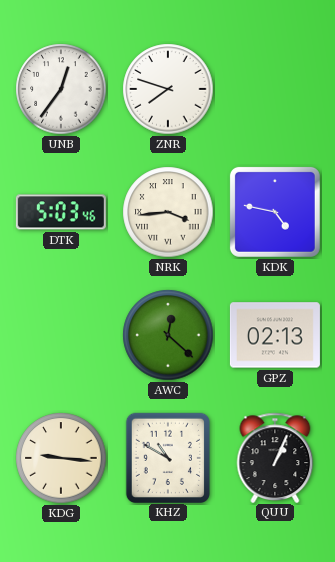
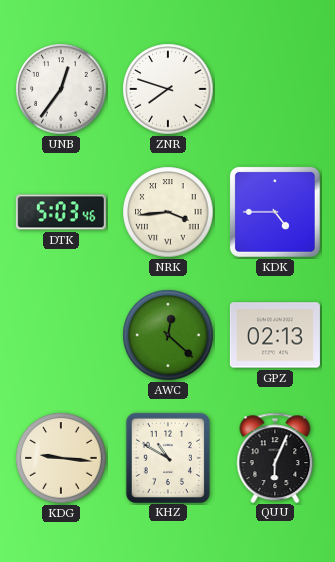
KDK: 4:47 -> 4:45
QUU: 1:04 -> 6:04
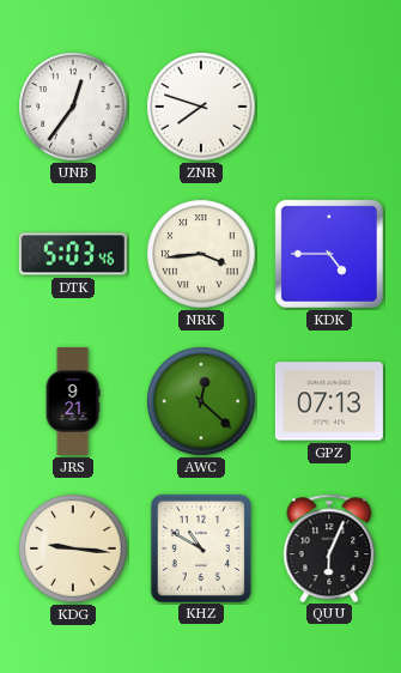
JRS: none -> 9:21
GPZ: 02:13 -> 07:13
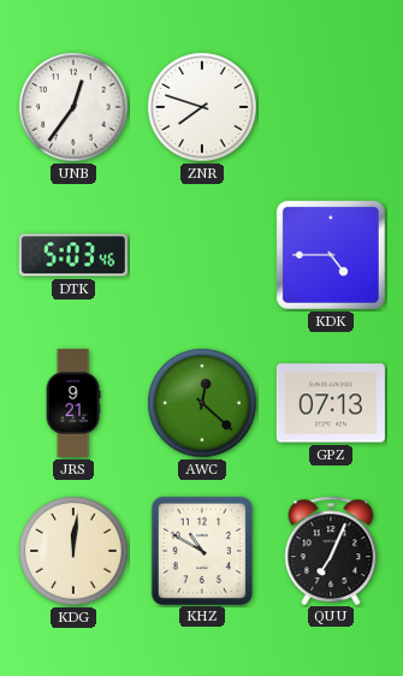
NRK: 3:44 -> none
KDG: 9:16 -> 12:01
QUU: 6:04 -> 7:04
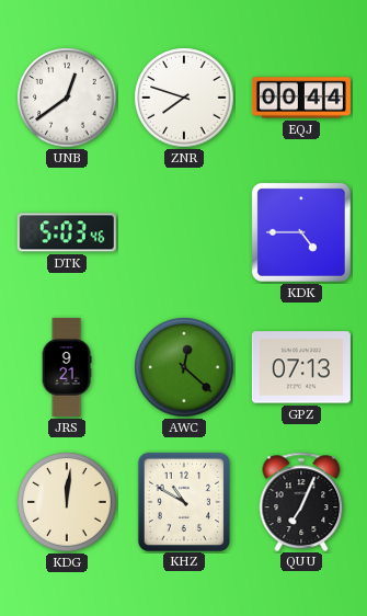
UNB: 12:36 -> 12:39
EQJ: none -> 00:44
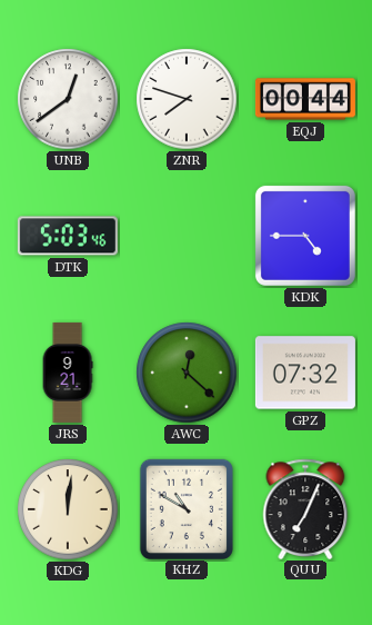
GPZ: 07:13 -> 07:32
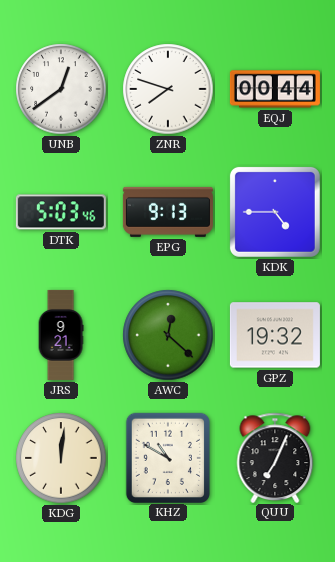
EPG: none -> 9:13
GPZ: 07:32 -> 19:32
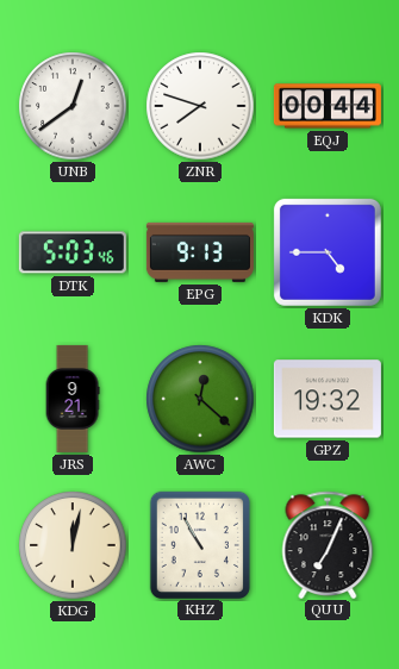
KDG: 12:01 -> 12:02
KHZ: 10:50 -> 10:55
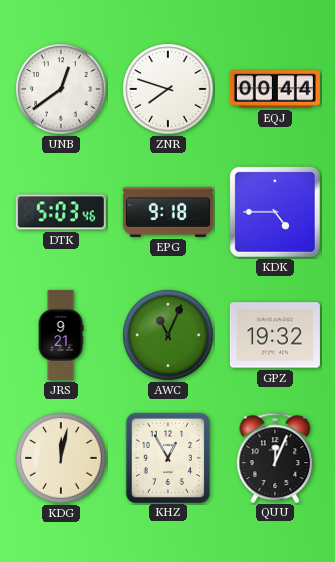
EPG: 9:13 -> 9:18
AWC: 12:22 -> 11:04
KHZ: 10:55 -> 12:55
QUU: 7:04 -> 12:04
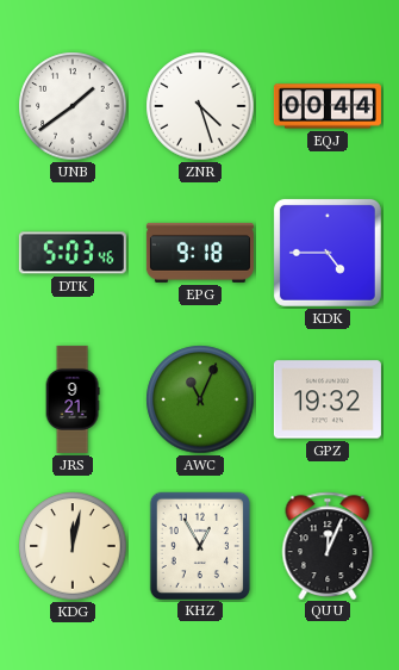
UNB: 12:39 -> 1:39
ZNR: 7:48 -> 4:27
